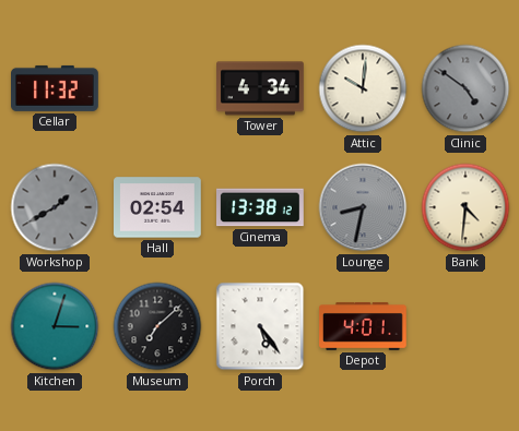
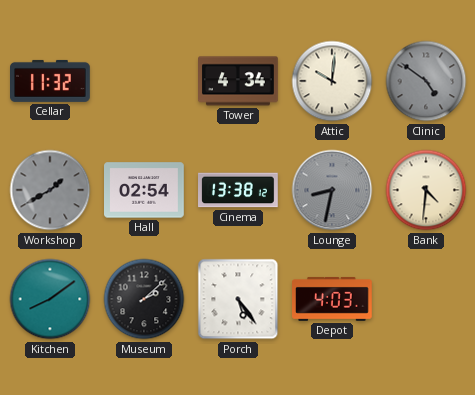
Kitchen: 3:03 -> 8:09
Museum: 7:08 -> 2:08
Depot: 4:01 -> 4:03
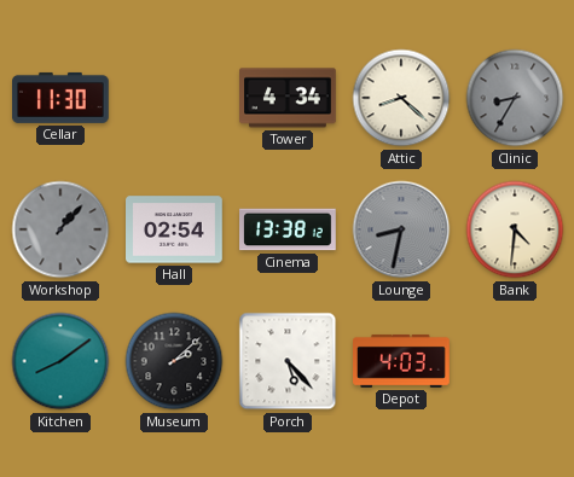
Cellar: 11:32 -> 11:30
Attic: 10:01 -> 8:22
Clinic: 4:51 -> 8:35
Workshop: 1:40 -> 1:07
Porch: 5:24 -> 5:23
